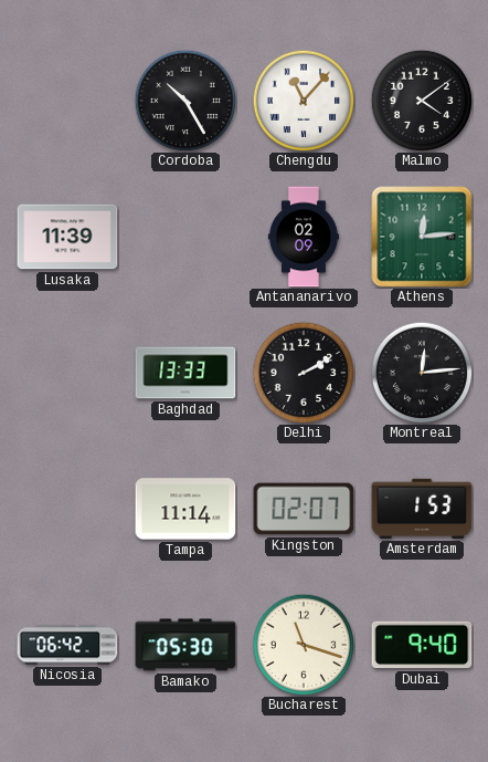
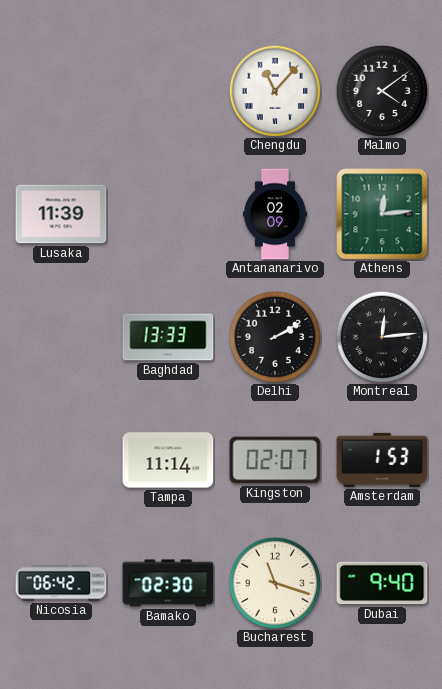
Cordoba: 10:25 -> none
Bamako: 05:30 -> 02:30
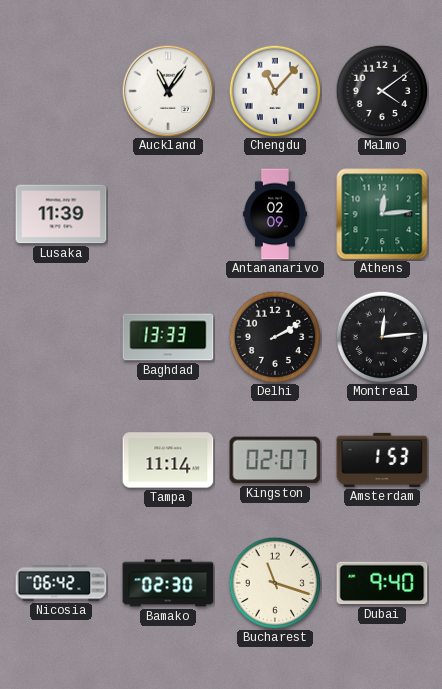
Auckland: none -> 11:06
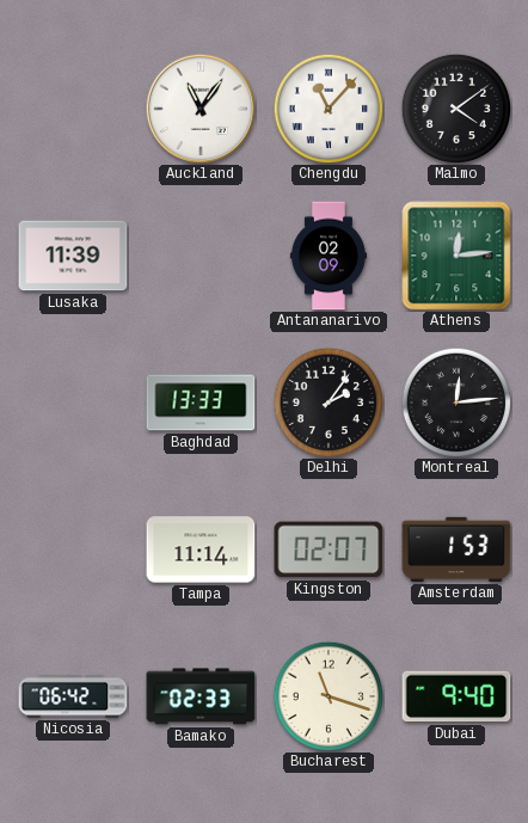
Delhi: 2:10 -> 2:06
Bamako: 02:30 -> 02:33
